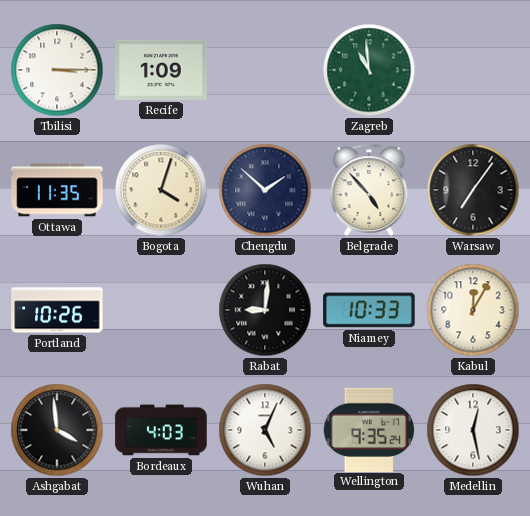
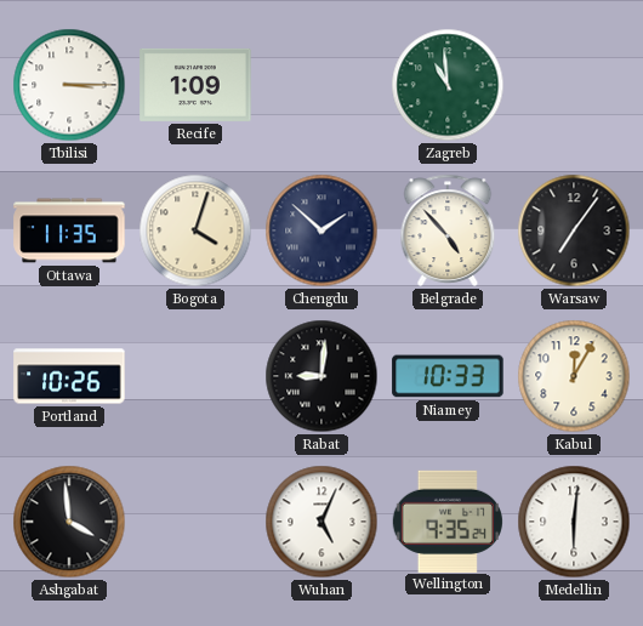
Bordeaux: 4:03 -> none
Medellin: 12:28 -> 6:01
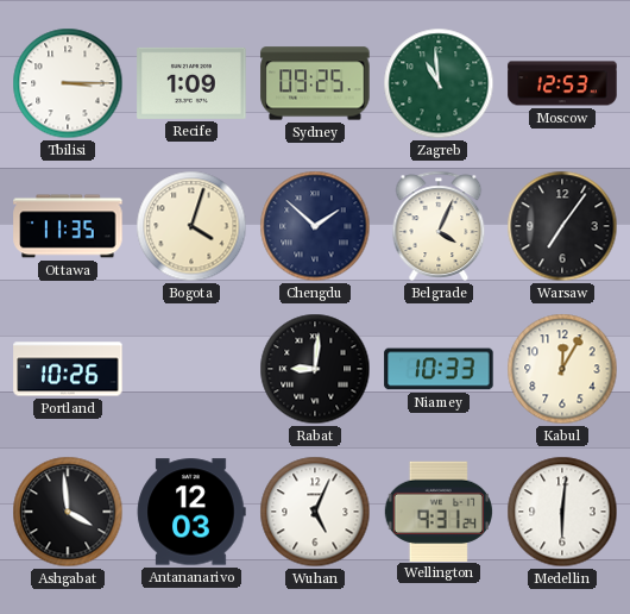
Sydney: none -> 09:25
Moscow: none -> 12:53
Belgrade: 4:53 -> 4:04
Antananarivo: none -> 12:03
Wellington: 9:35 -> 9:31
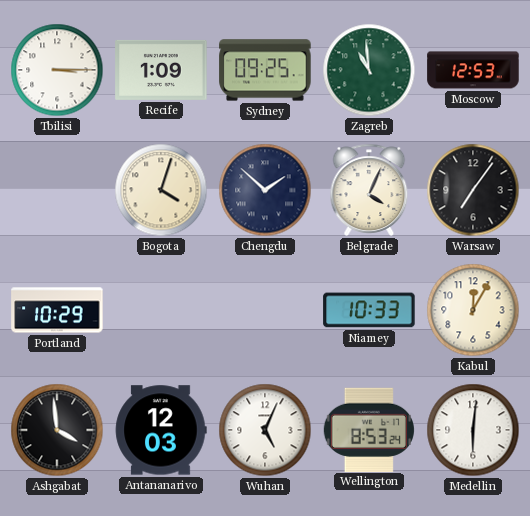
Ottawa: 11:35 -> none
Portland: 10:26 -> 10:29
Rabat: 9:01 -> none
Wellington: 9:31 -> 8:53
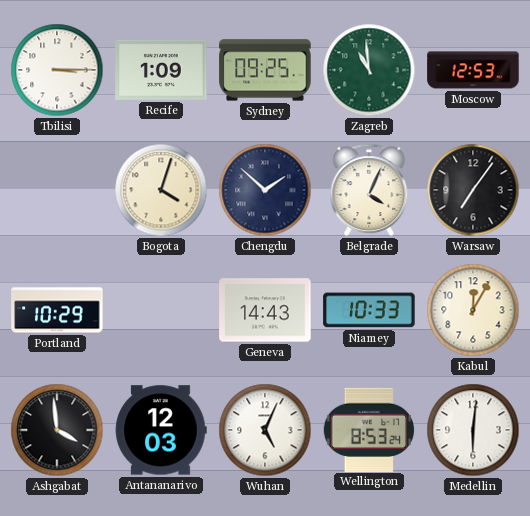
Geneva: none -> 14:43
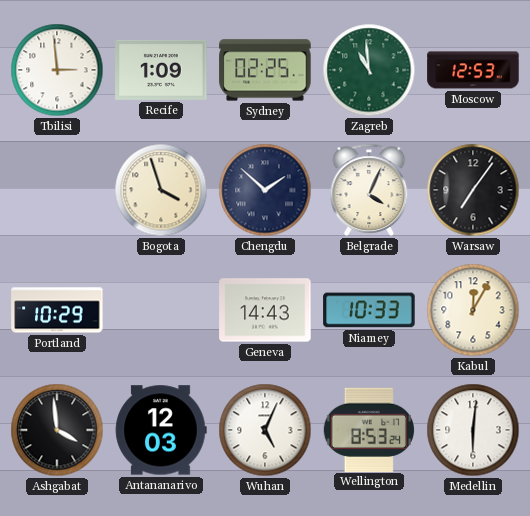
Tbilisi: 3:15 -> 2:59
Sydney: 09:25 -> 02:25
Bogota: 4:03 -> 3:57
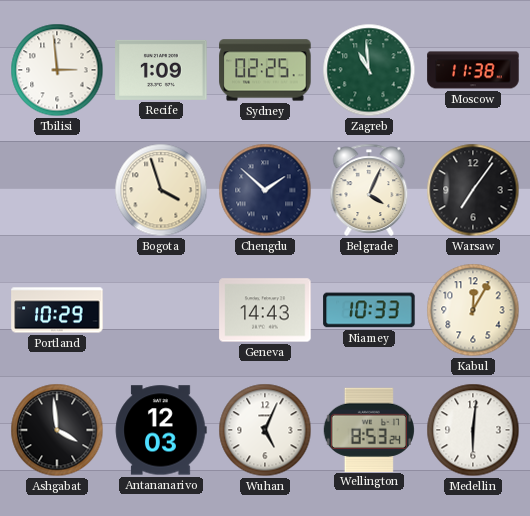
Moscow: 12:53 -> 11:38
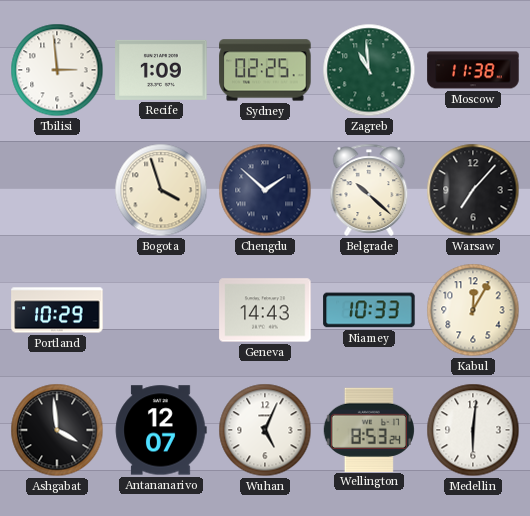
Belgrade: 4:04 -> 10:22
Warsaw: 7:06 -> 7:07
Antananarivo: 12:03 -> 12:07
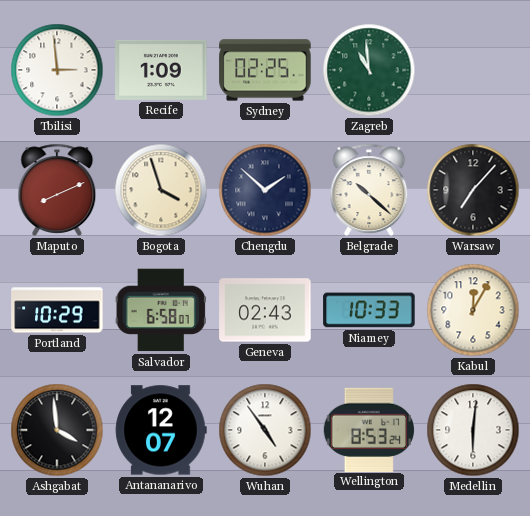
Moscow: 11:38 -> none
Maputo: none -> 8:11
Salvador: none -> 6:58
Geneva: 14:43 -> 02:43
Wuhan: 5:04 -> 4:54
